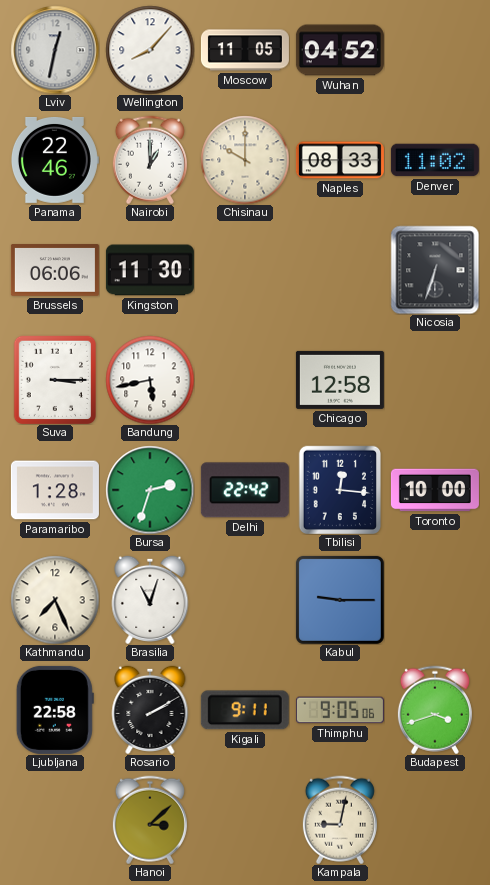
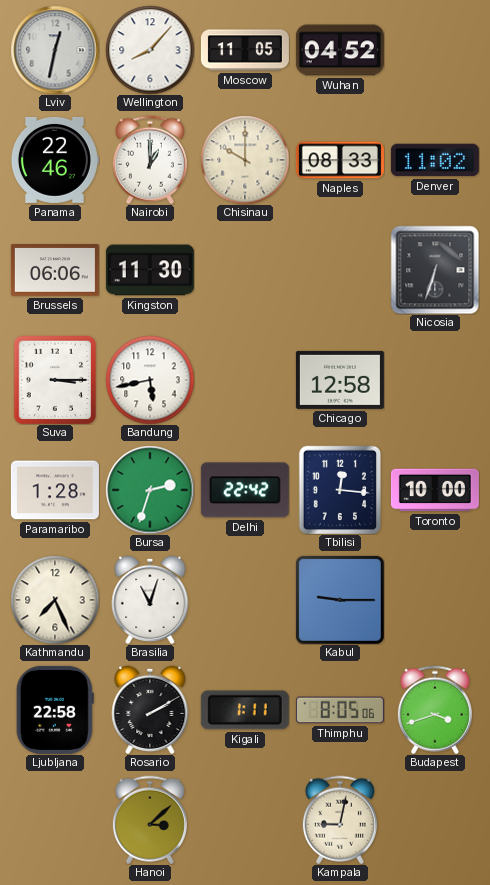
Kigali: 9:11 -> 1:11
Thimphu: 9:05 -> 8:05
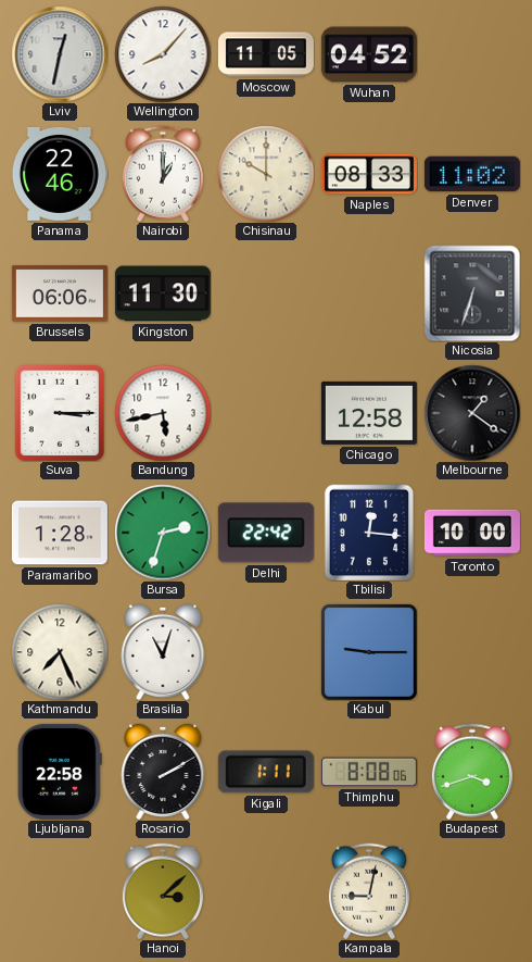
Melbourne: none -> 1:21
Thimphu: 8:05 -> 8:08
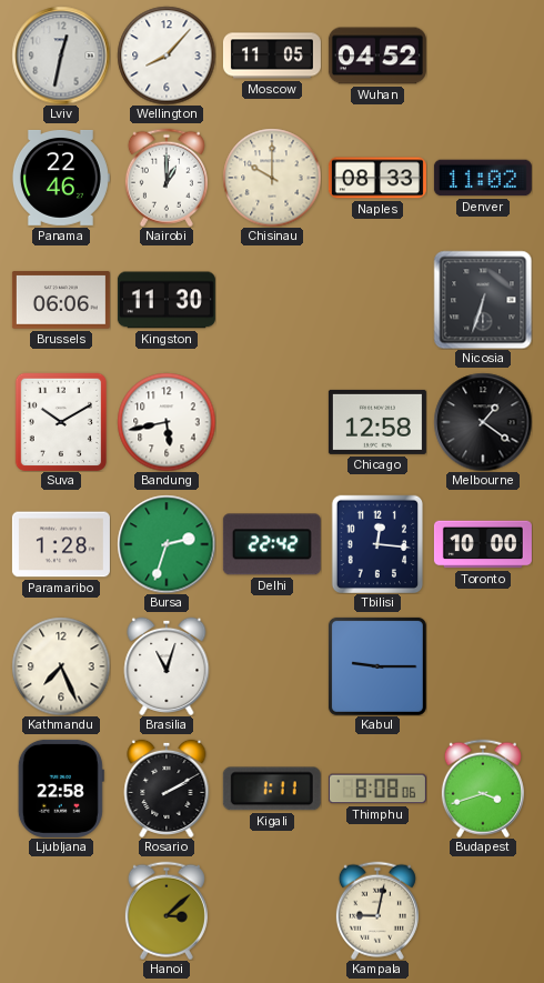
Suva: 3:15 -> 10:10
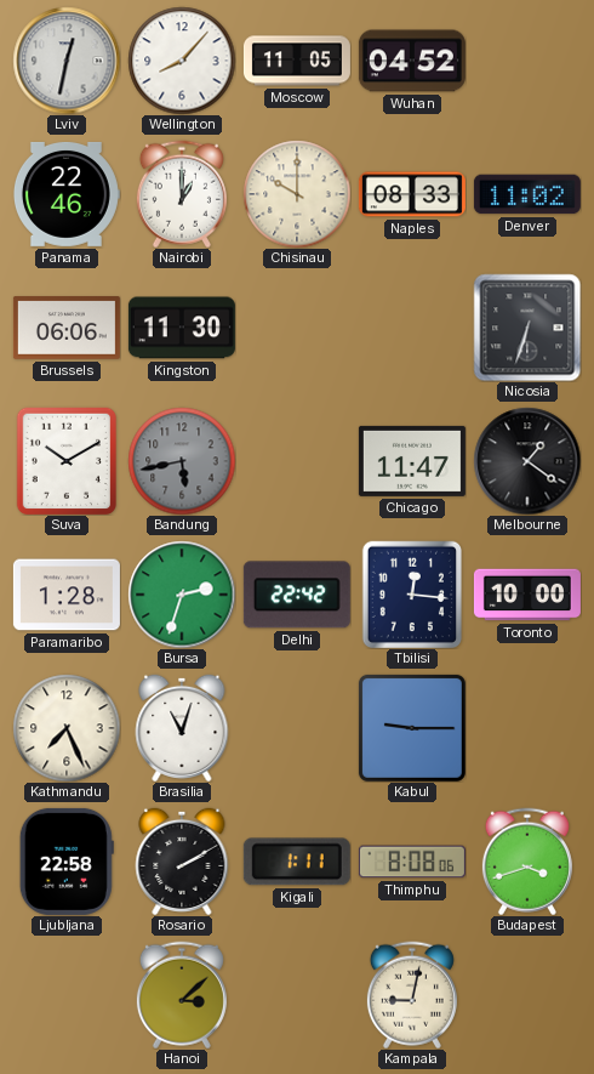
Bandung dial: white -> grey
Chicago: 12:58 -> 11:47
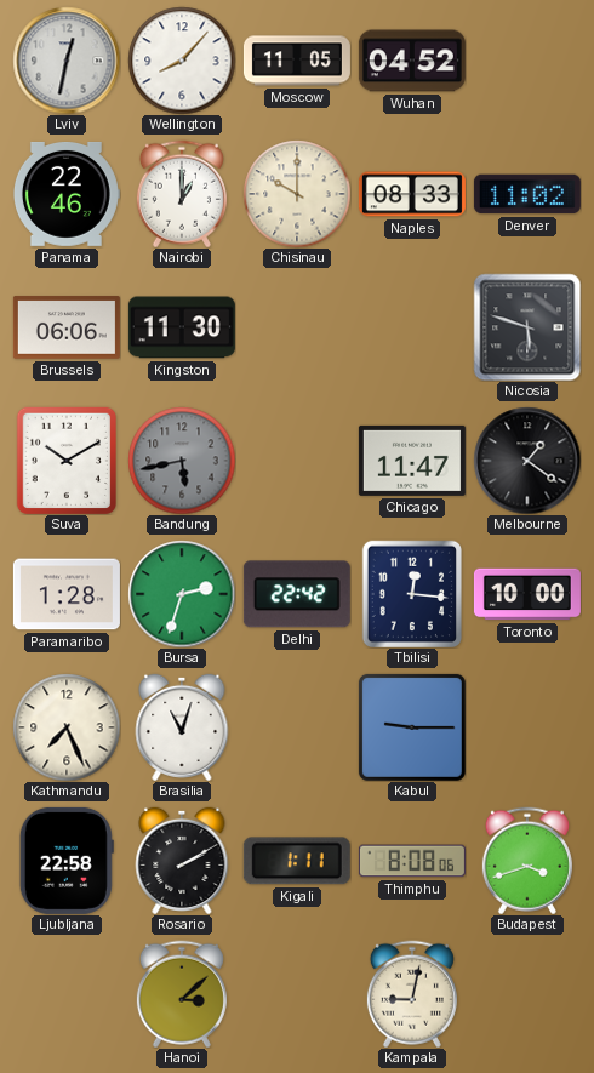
Nicosia: 6:33 -> 5:48
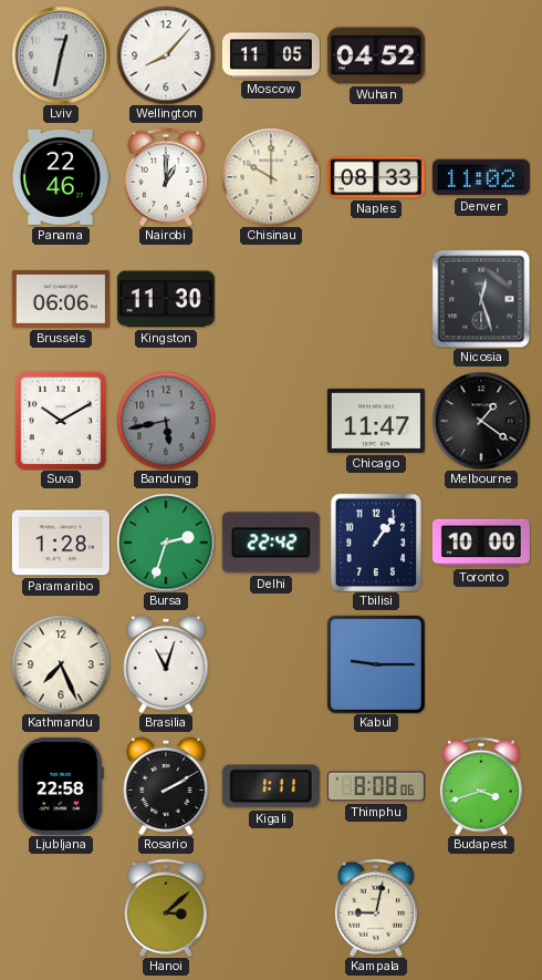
Nicosia: 5:48 -> 12:27
Tbilisi: 12:16 -> 1:06
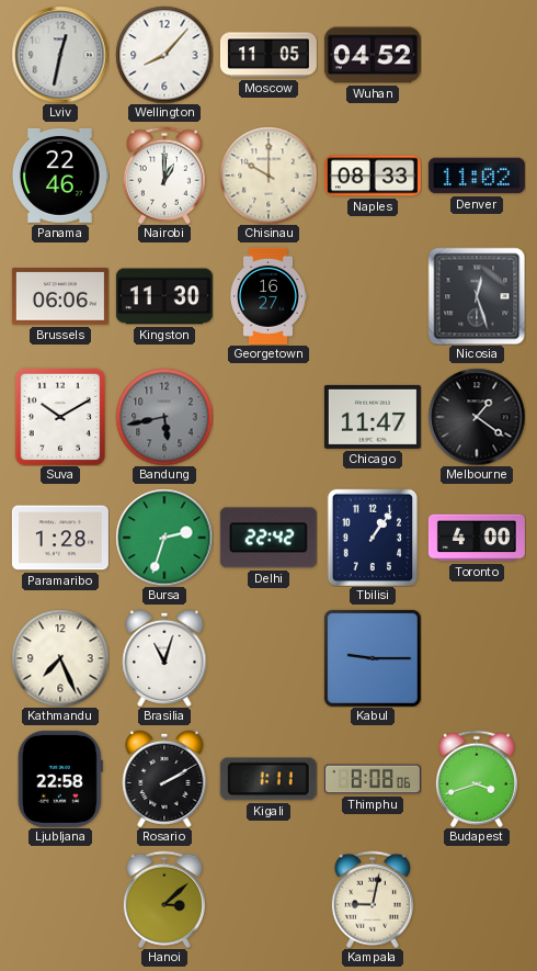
Georgetown: none -> 16:27
Toronto: 10:00 -> 4:00
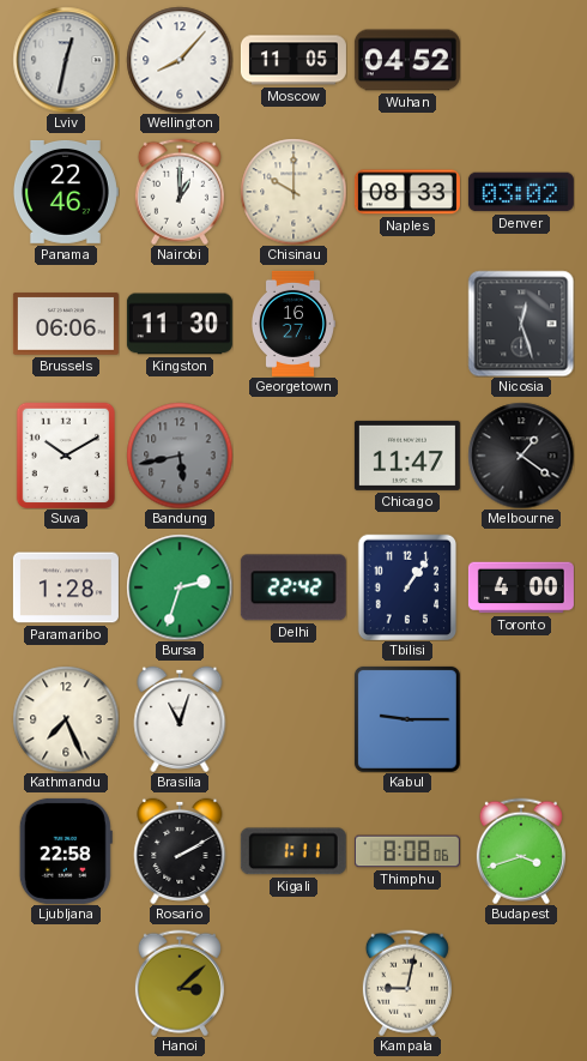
Denver: 11:02 -> 03:02
